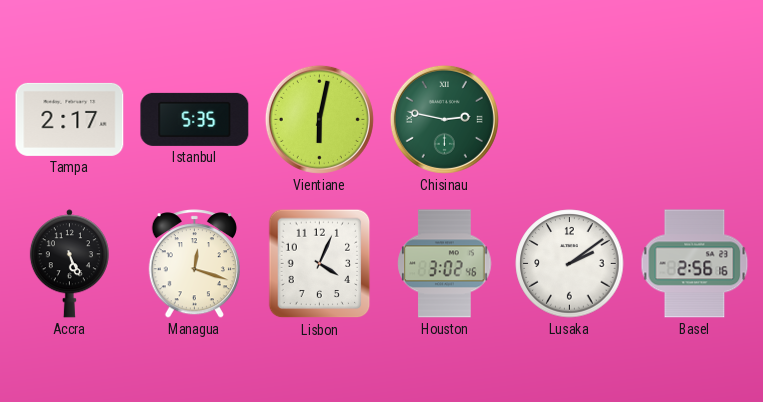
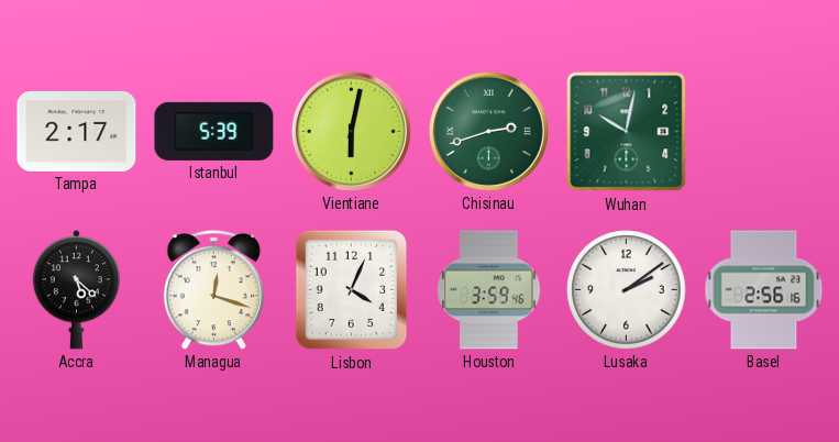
Istanbul: 5:35 -> 5:39
Chisinau: 2:47 -> 2:42
Wuhan: none -> 10:02
Accra: 5:26 -> 5:22
Houston: 3:02 -> 3:59
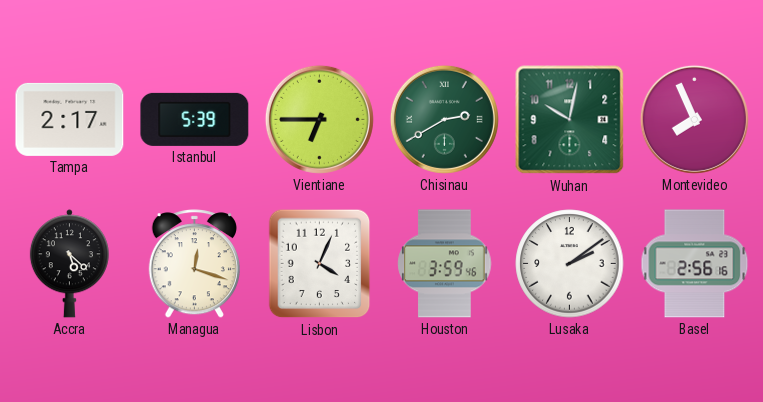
Vientiane: 6:02 -> 6:45
Chisinau: 2:42 -> 2:40
Montevideo: none -> 7:56
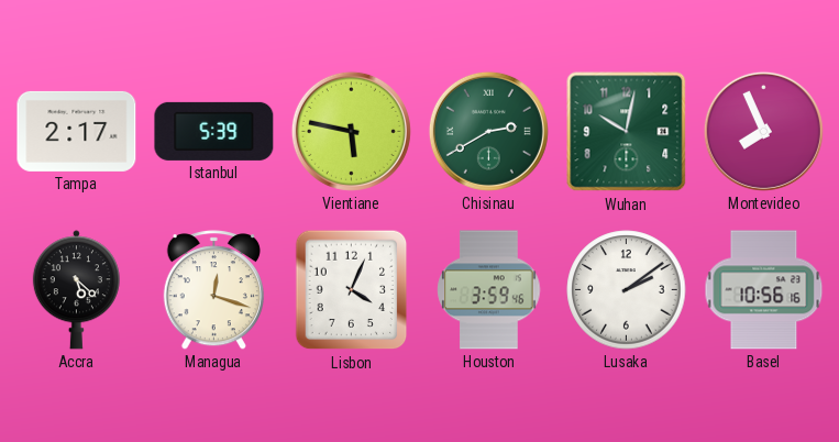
Vientiane: 6:45 -> 5:47
Basel: 2:56 -> 10:56
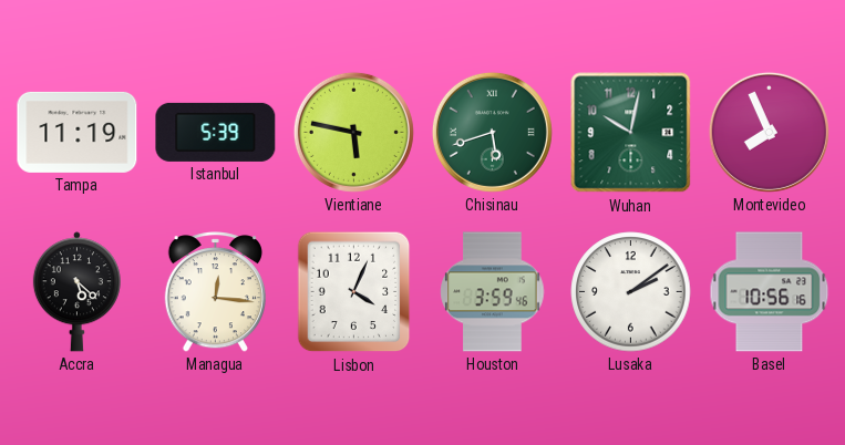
Tampa: 2:17 -> 11:19
Chisinau: 2:40 -> 5:42
Managua: 12:18 -> 12:16
